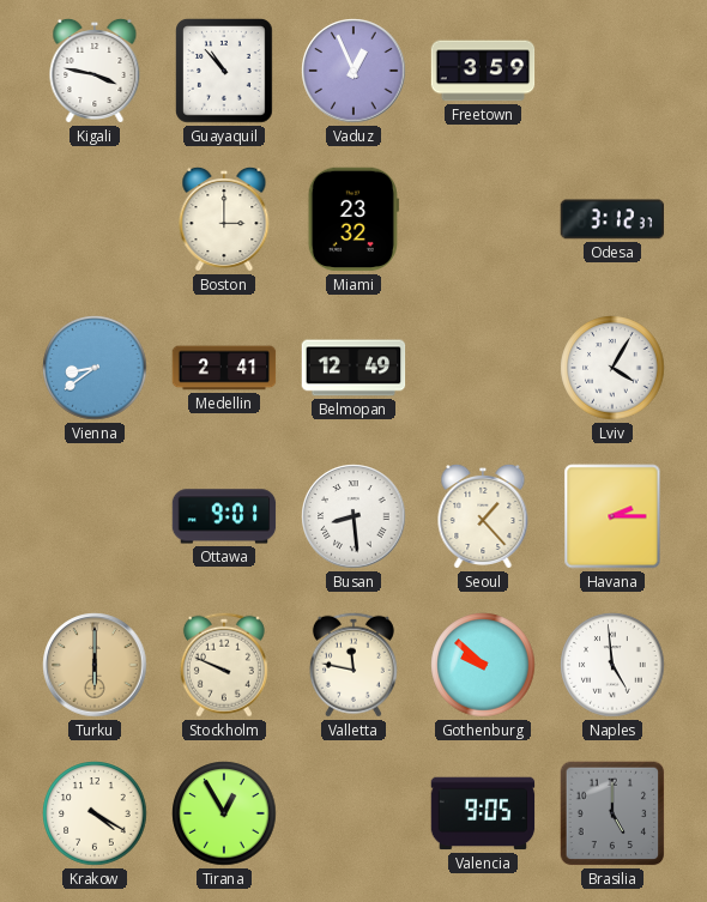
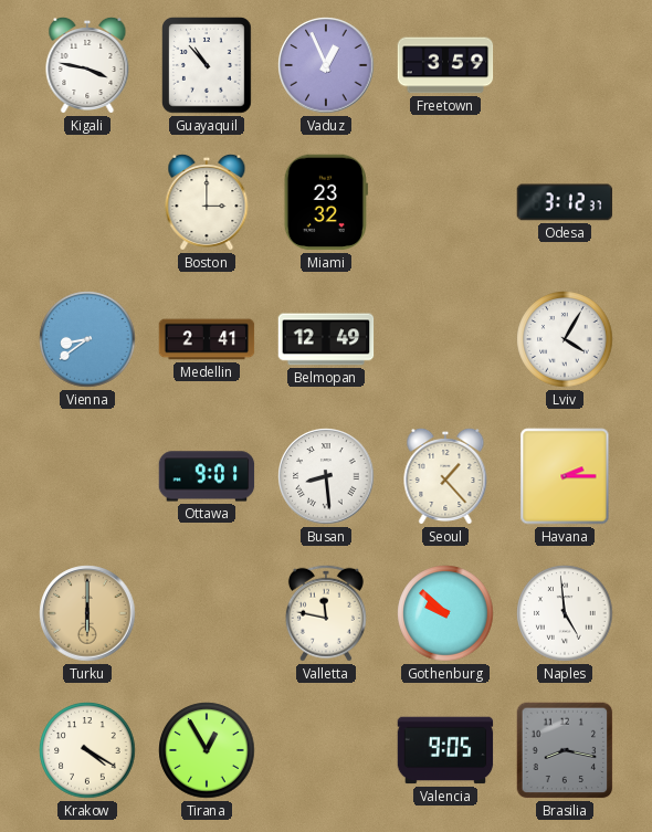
Stockholm: 9:49 -> none
Brasilia: 5:00 -> 8:17
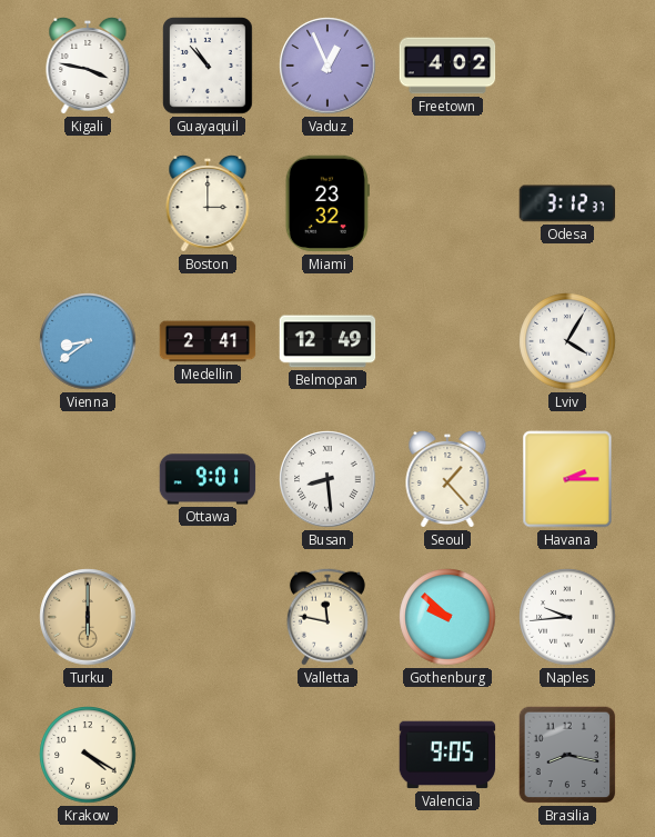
Freetown: 3:59 -> 4:02
Naples: 4:59 -> 9:44
Tirana: 12:55 -> none
